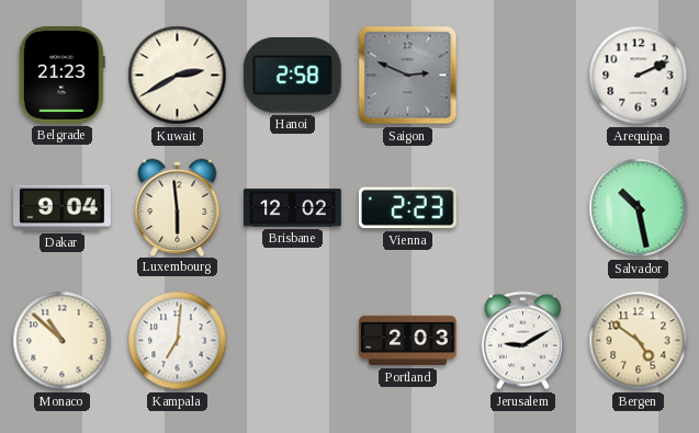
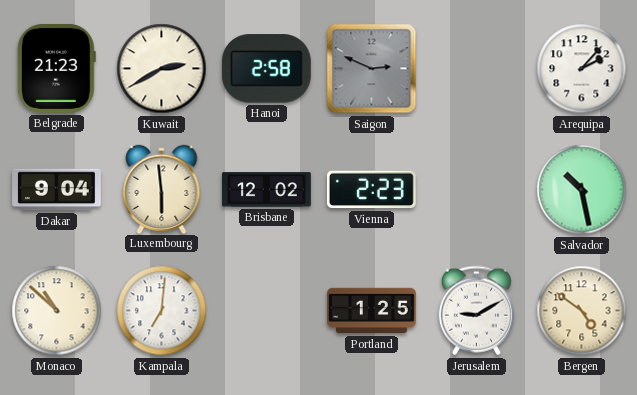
Arequipa: 2:11 -> 2:07
Portland: 2:03 -> 1:25
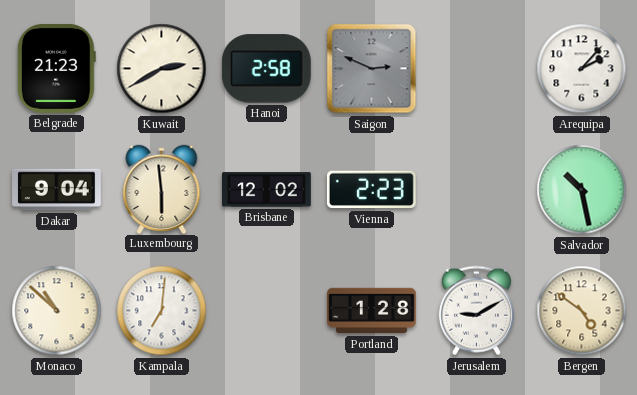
Portland: 1:25 -> 1:28
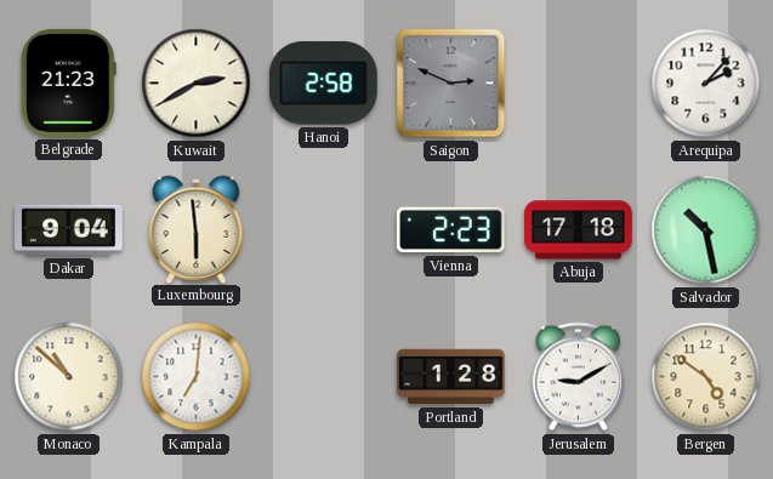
Brisbane: 12:02 -> none
Abuja: none -> 17:18
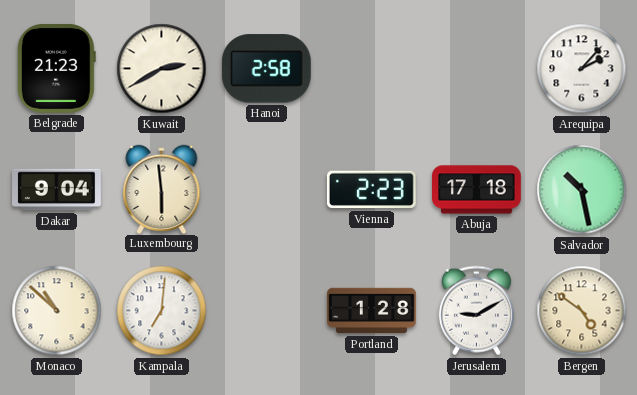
Saigon: 2:49 -> none
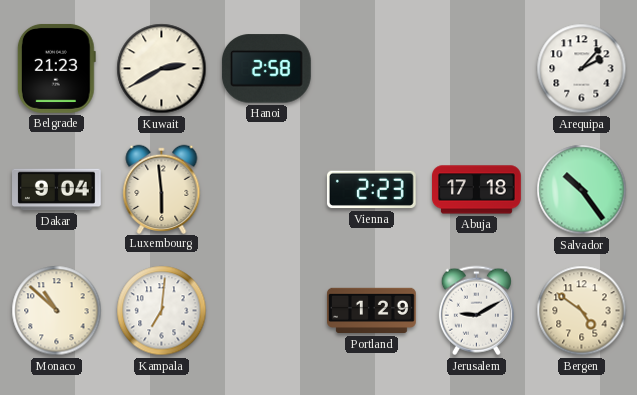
Salvador: 10:28 -> 10:24
Portland: 1:28 -> 1:29
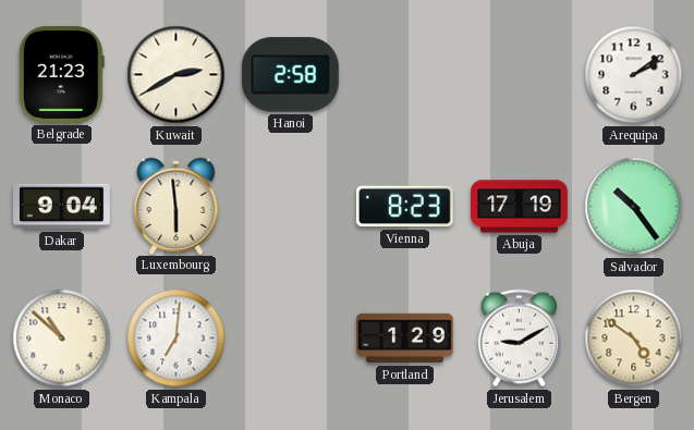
Arequipa: 2:07 -> 2:09
Vienna: 2:23 -> 8:23
Abuja: 17:18 -> 17:19
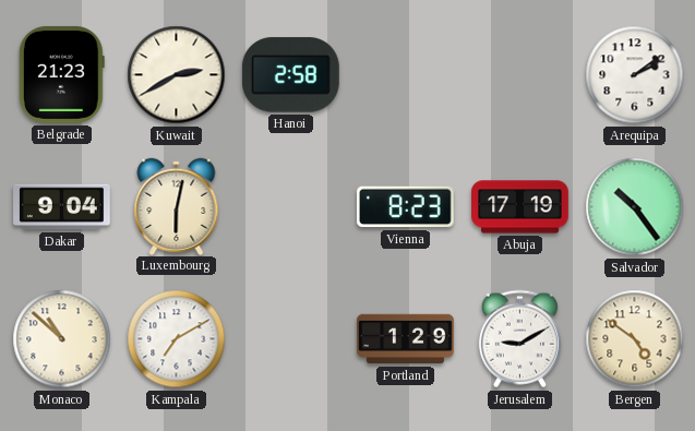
Luxembourg: 5:59 -> 6:02
Kampala: 7:01 -> 7:10
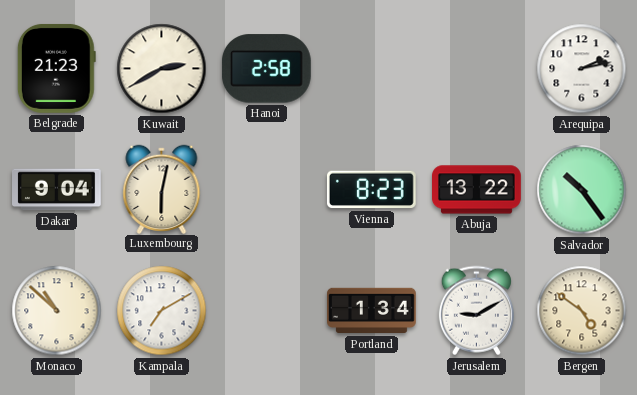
Arequipa: 2:09 -> 2:13
Abuja: 17:19 -> 13:22
Portland: 1:29 -> 1:34
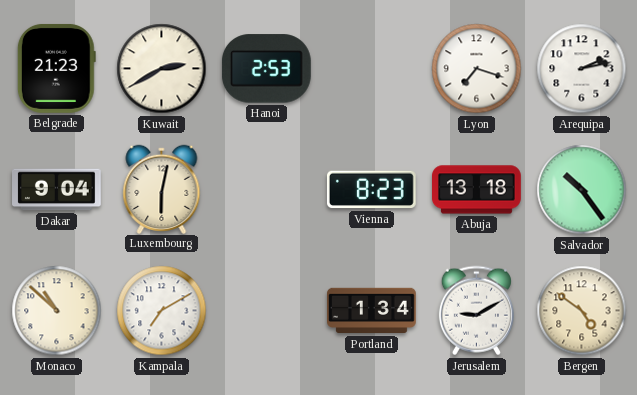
Hanoi: 2:58 -> 2:53
Lyon: none -> 7:18
Abuja: 13:22 -> 13:18
